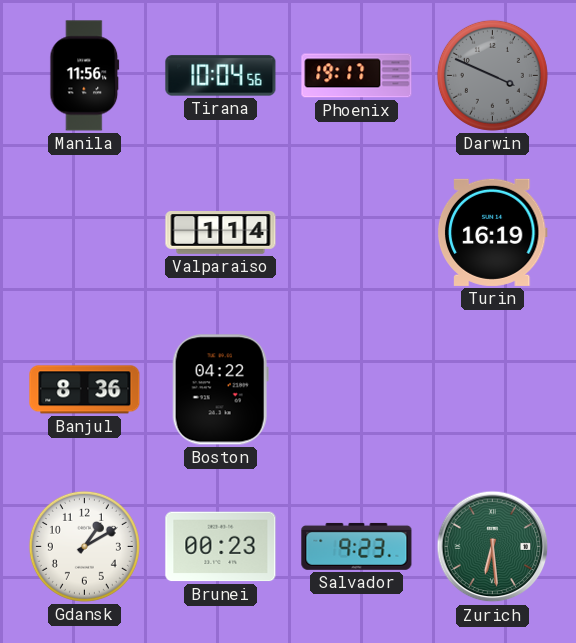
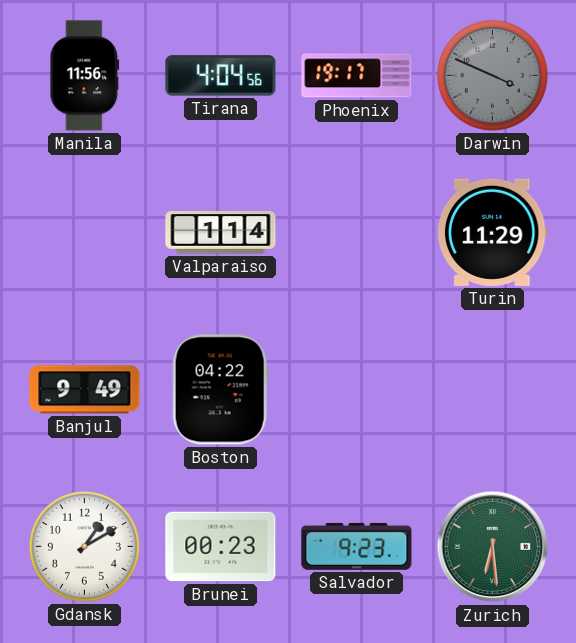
Tirana: 10:04 -> 4:04
Turin: 16:19 -> 11:29
Banjul: 8:36 -> 9:49
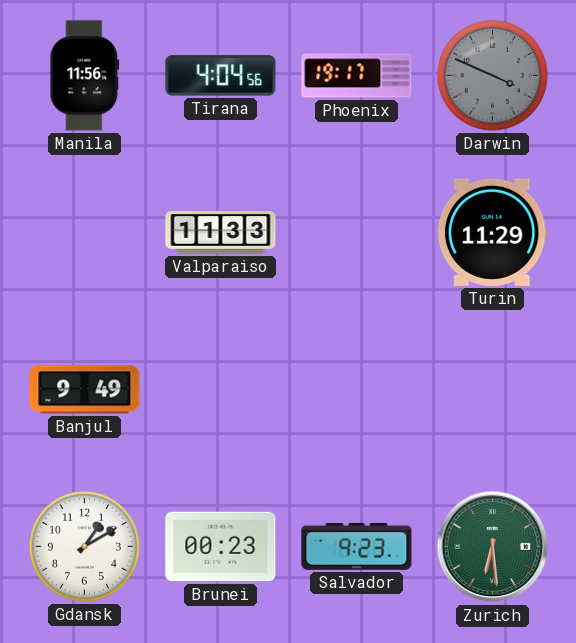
Valparaiso: 1:14 -> 11:33
Boston: 04:22 -> none
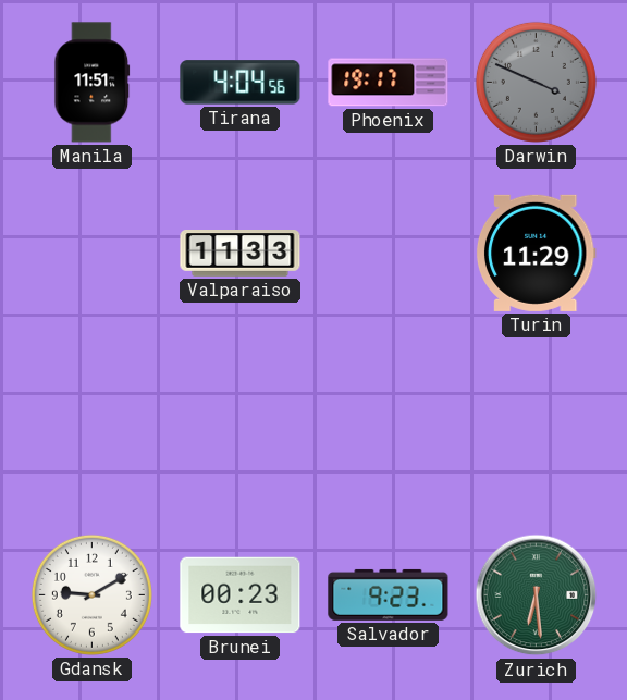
Manila: 11:56 -> 11:51
Banjul: 9:49 -> none
Gdansk: 1:10 -> 9:10
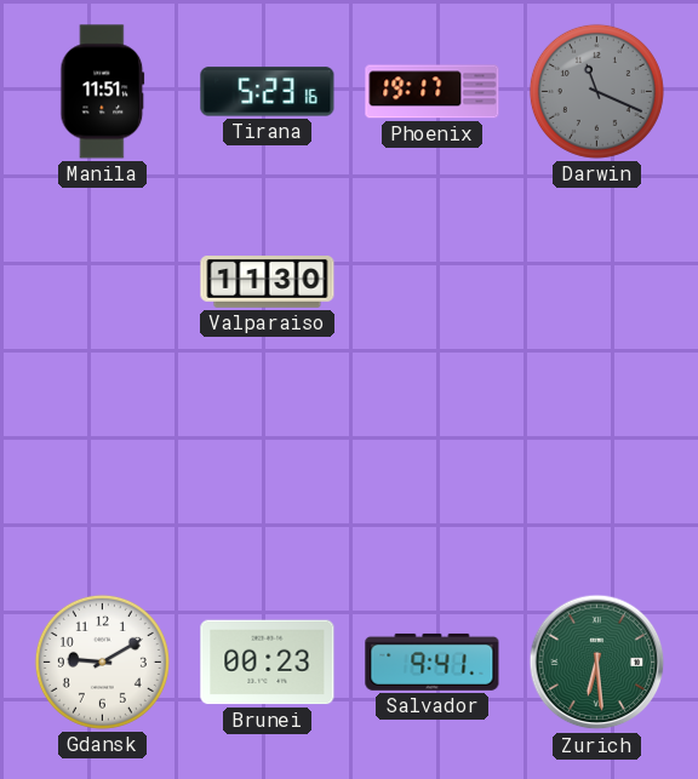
Tirana: 4:04 -> 5:23
Darwin: 3:49 -> 11:19
Valparaiso: 11:33 -> 11:30
Turin: 11:29 -> none
Salvador: 9:23 -> 9:41
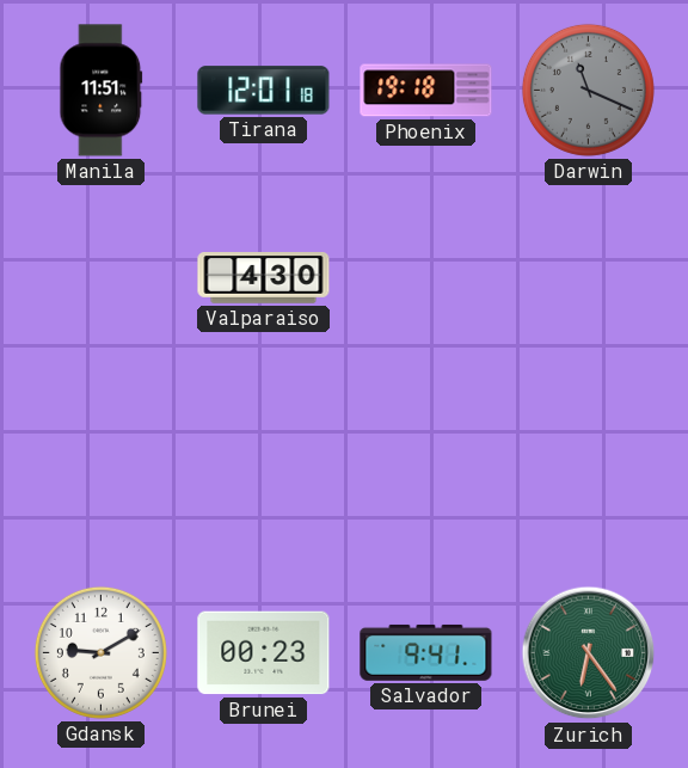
Tirana: 5:23 -> 12:01
Phoenix: 19:17 -> 19:18
Valparaiso: 11:30 -> 4:30
Zurich: 6:29 -> 6:24
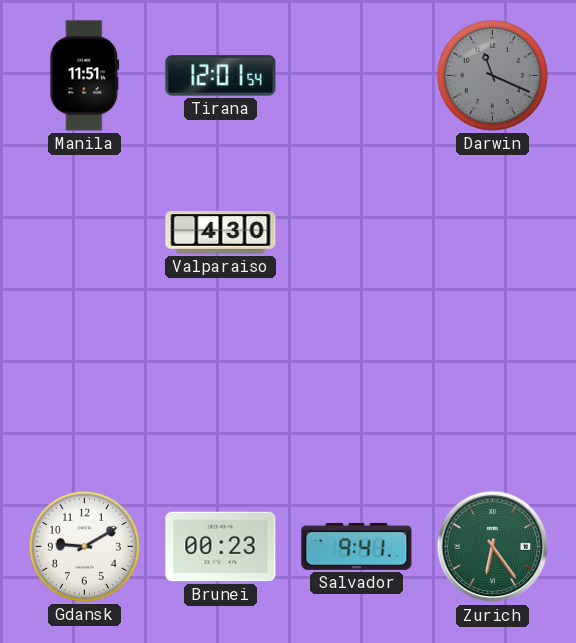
Tirana: 12:01:18 -> 12:01:54
Phoenix: 19:18 -> none
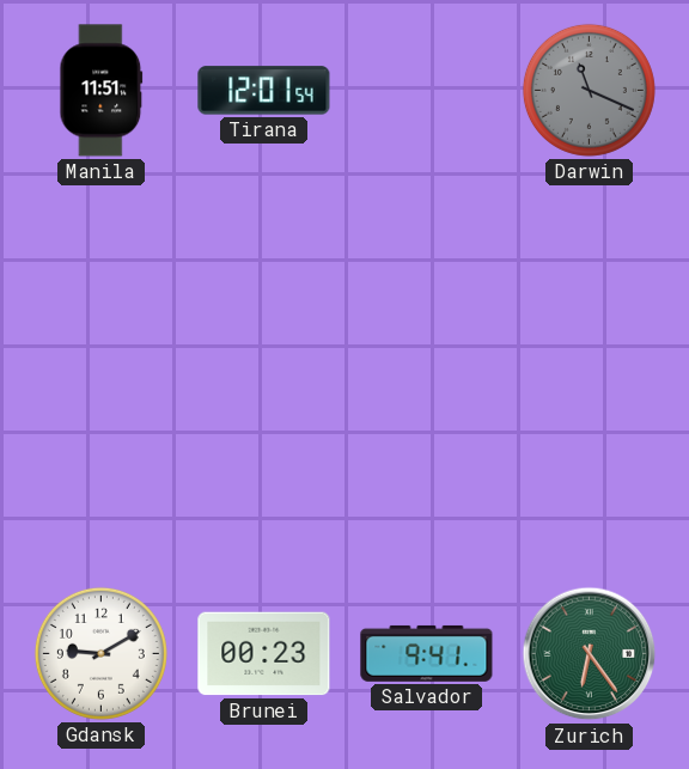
Valparaiso: 4:30 -> none
